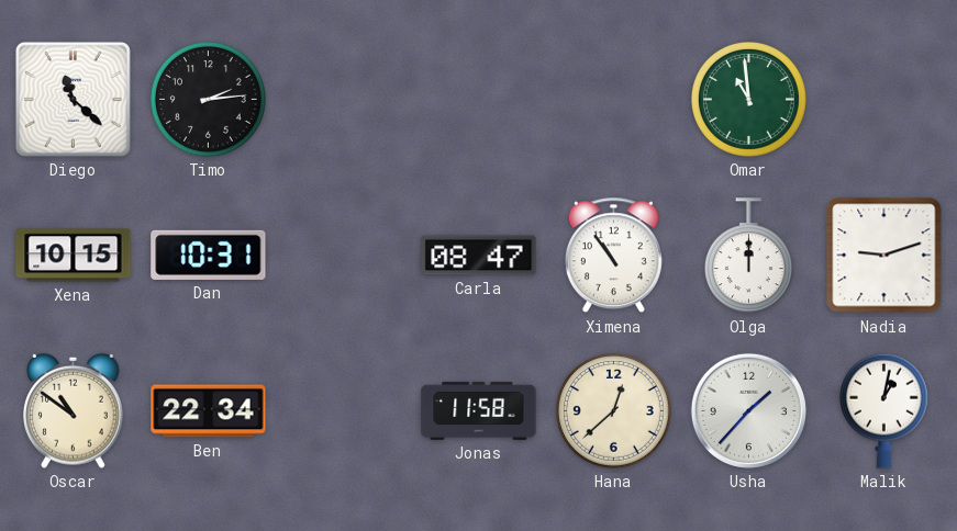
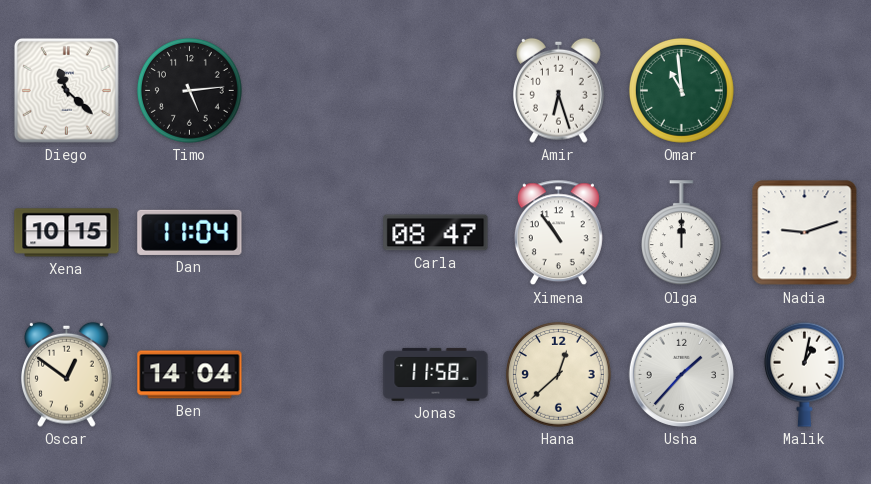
Timo: 2:14 -> 5:14
Amir: none -> 6:27
Dan: 10:31 -> 11:04
Oscar: 10:51 -> 12:51
Ben: 22:34 -> 14:04
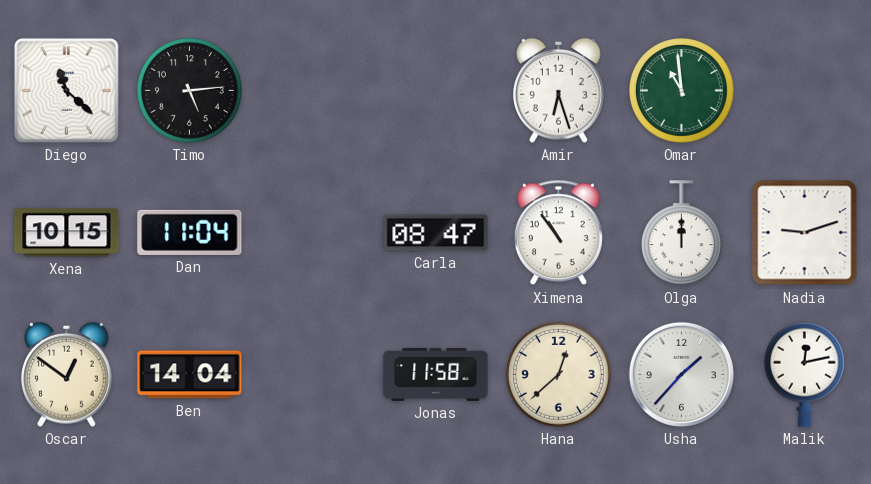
Malik: 1:02 -> 12:13
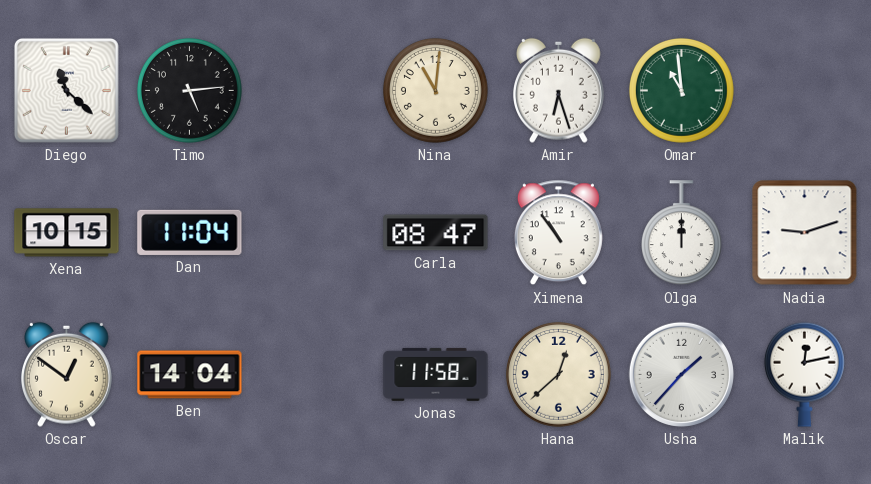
Nina: none -> 11:01
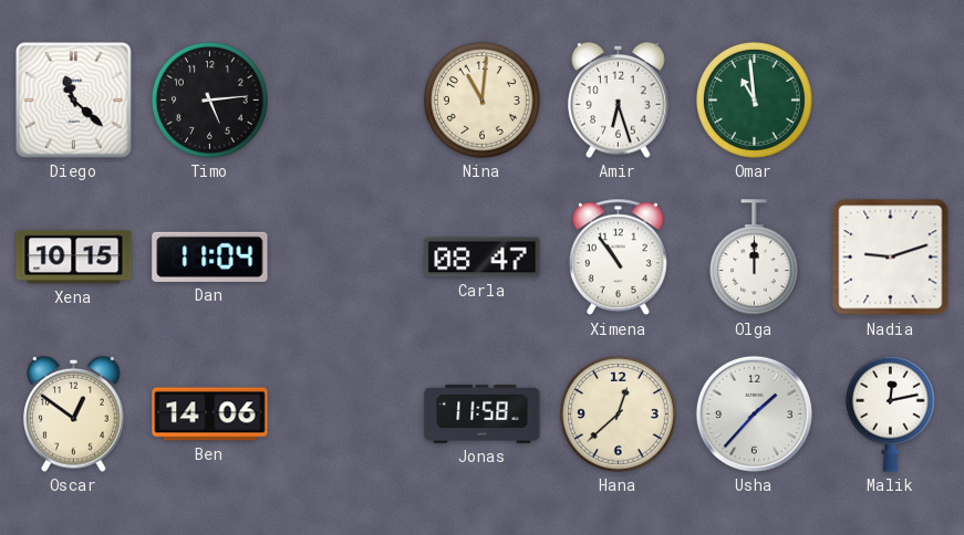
Ben: 14:04 -> 14:06
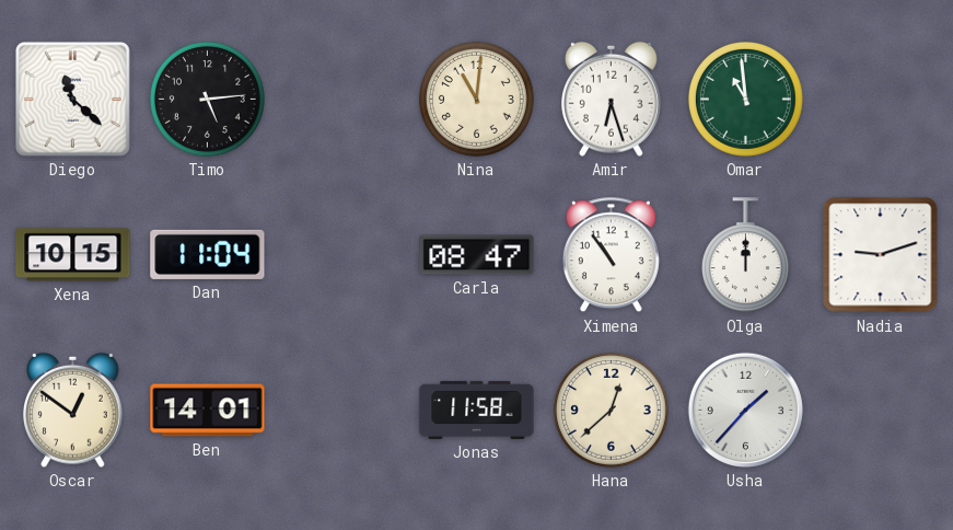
Ben: 14:06 -> 14:01
Malik: 12:13 -> none
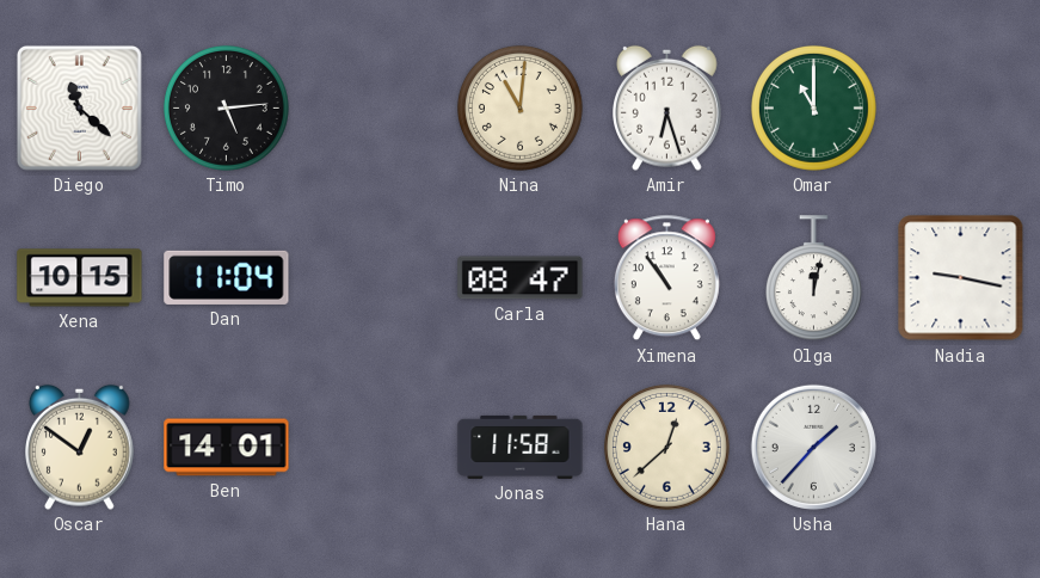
Omar: 10:59 -> 11:00
Olga: 12:00 -> 12:02
Nadia: 9:12 -> 9:17
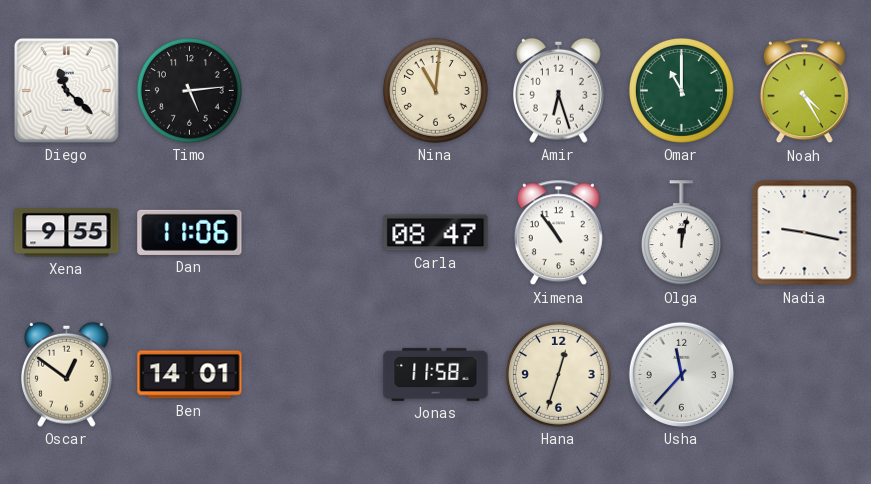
Noah: none -> 4:25
Xena: 10:15 -> 9:55
Dan: 11:04 -> 11:06
Hana: 12:38 -> 12:33
Usha: 1:37 -> 11:37
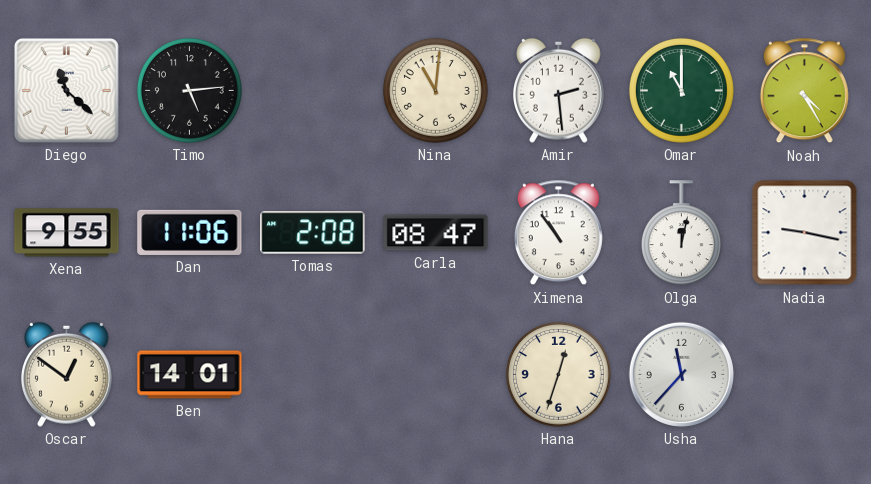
Amir: 6:27 -> 2:29
Tomas: none -> 2:08
Jonas: 11:58 -> none
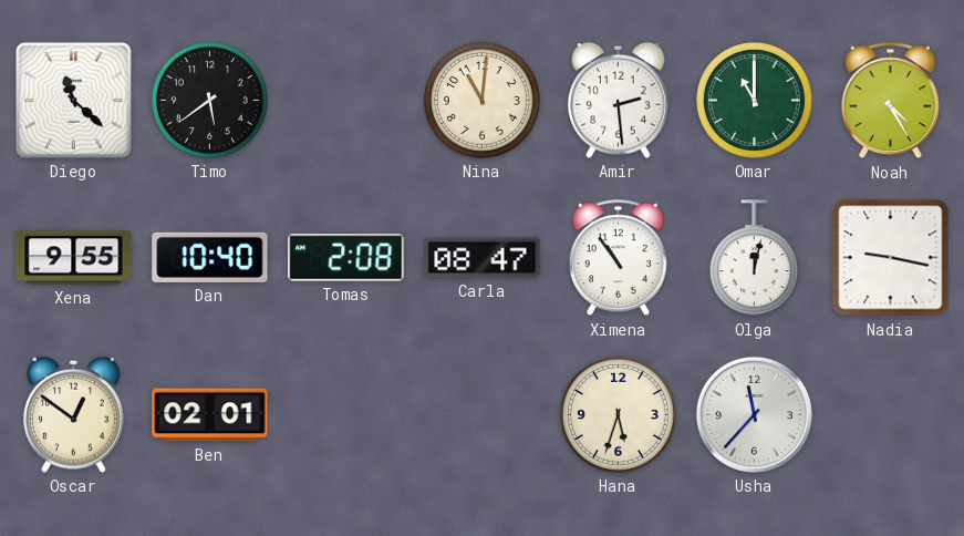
Timo: 5:14 -> 5:39
Dan: 11:06 -> 10:40
Ben: 14:01 -> 02:01
Hana: 12:33 -> 5:33
